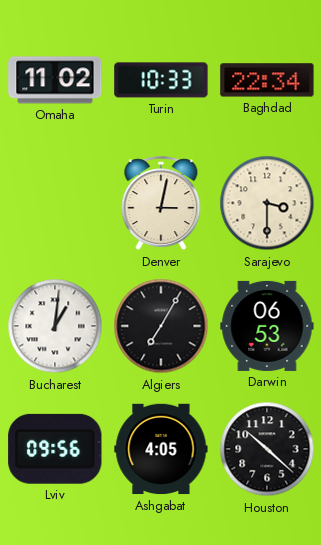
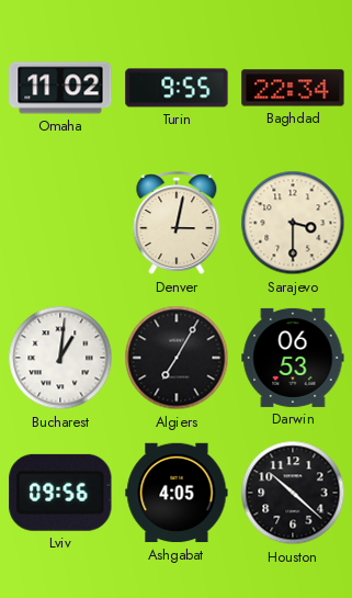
Turin: 10:33 -> 9:55
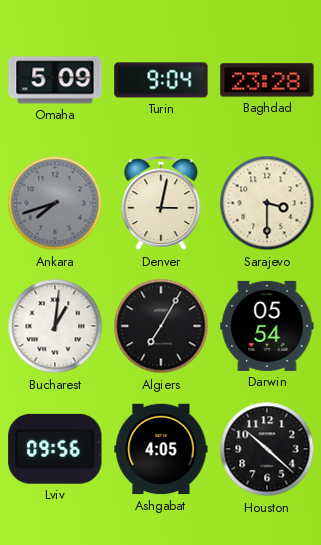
Omaha: 11:02 -> 5:09
Turin: 9:55 -> 9:04
Baghdad: 22:34 -> 23:28
Ankara: none -> 7:42
Darwin: 06:53 -> 05:54
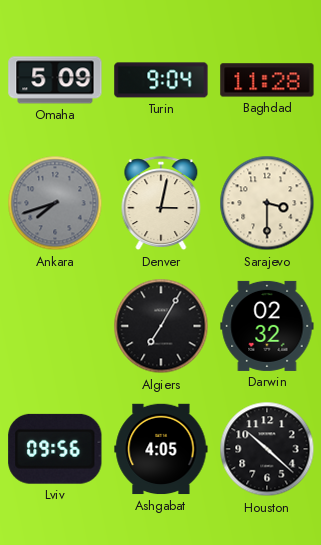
Baghdad: 23:28 -> 11:28
Bucharest: 1:01 -> none
Darwin: 05:54 -> 02:32
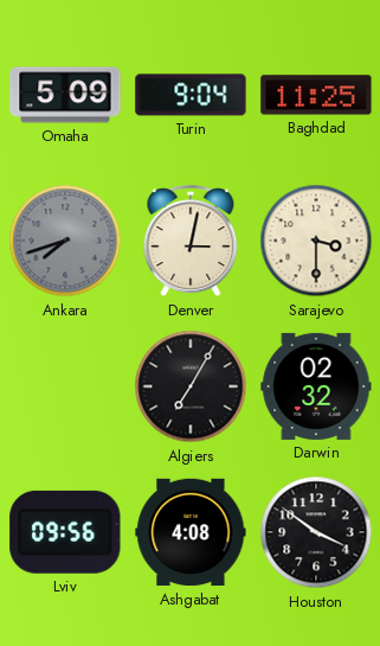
Baghdad: 11:28 -> 11:25
Ashgabat: 4:05 -> 4:08
Houston: 10:22 -> 3:51
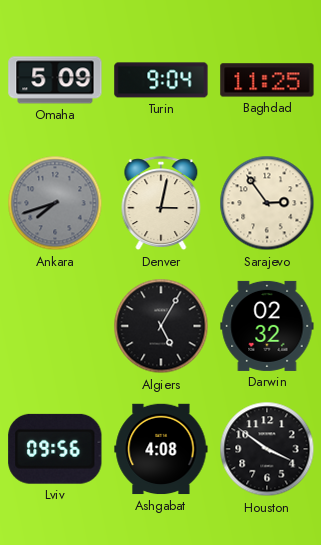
Sarajevo: 3:30 -> 2:54
Algiers: 7:05 -> 5:05
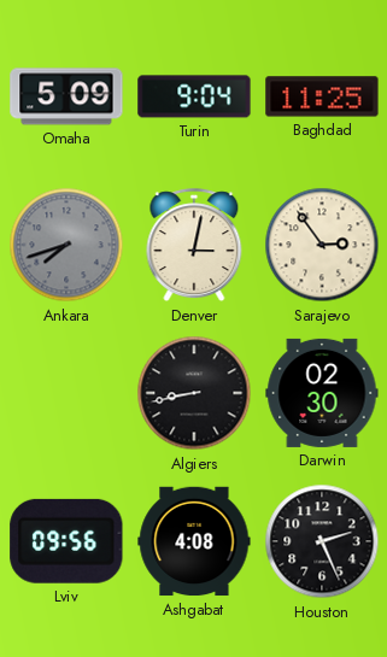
Algiers: 5:05 -> 8:43
Darwin: 02:32 -> 02:30
Houston: 3:51 -> 2:26
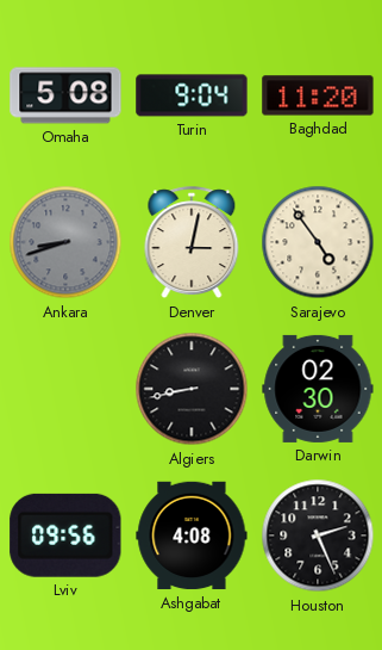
Omaha: 5:09 -> 5:08
Baghdad: 11:25 -> 11:20
Ankara: 7:42 -> 8:42
Sarajevo: 2:54 -> 4:54
